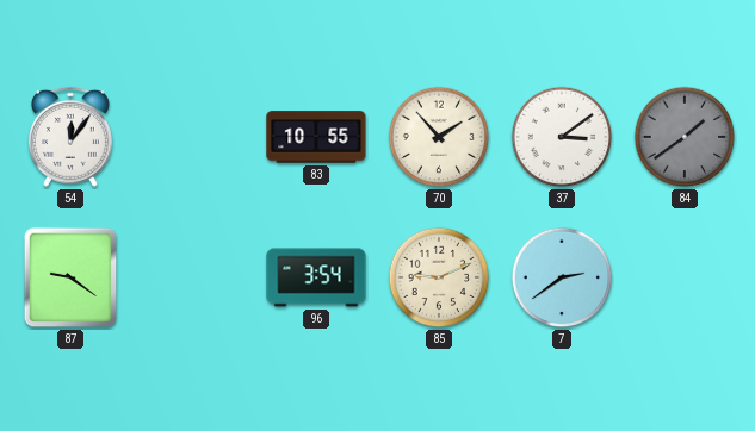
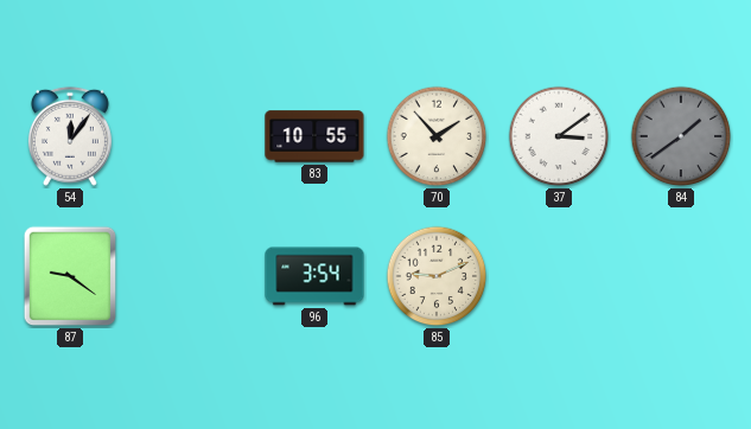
7: 2:39 -> none
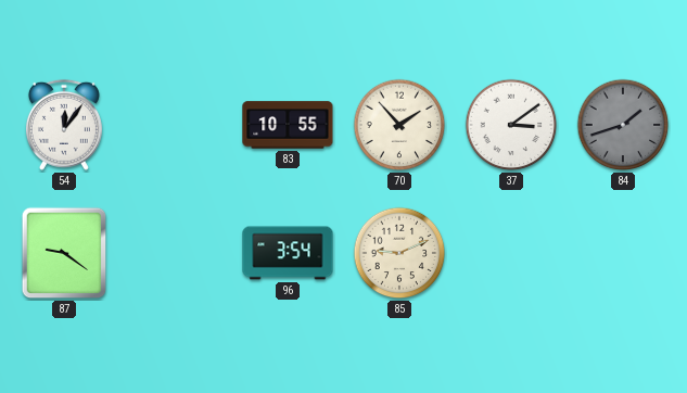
84: 1:39 -> 1:42
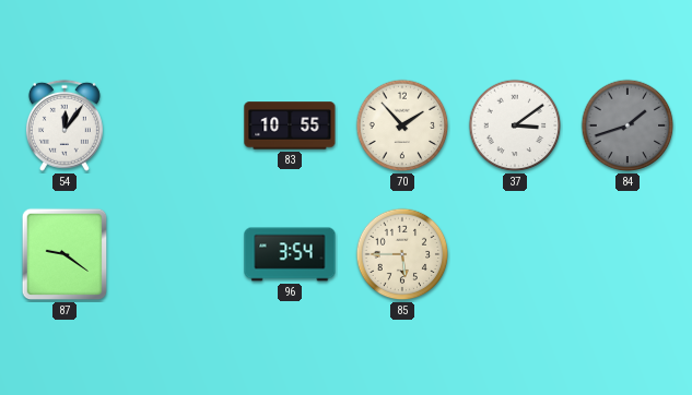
85: 9:11 -> 5:45
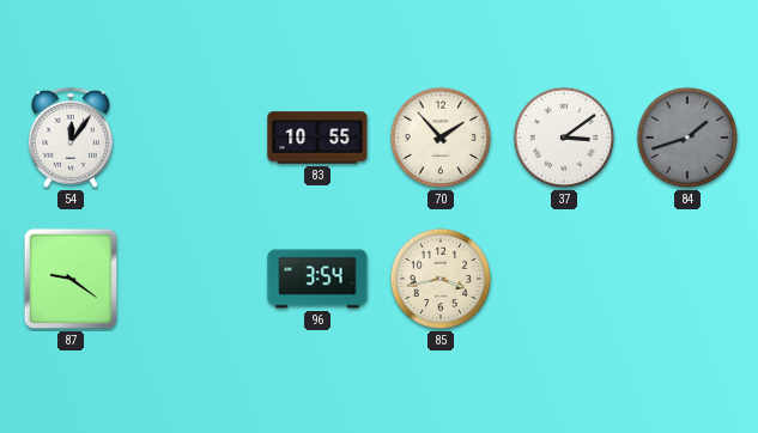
85: 5:45 -> 3:43
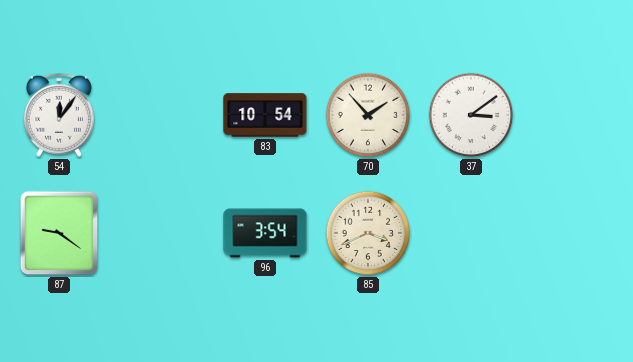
83: 10:55 -> 10:54
84: 1:42 -> none
85: 3:43 -> 3:41
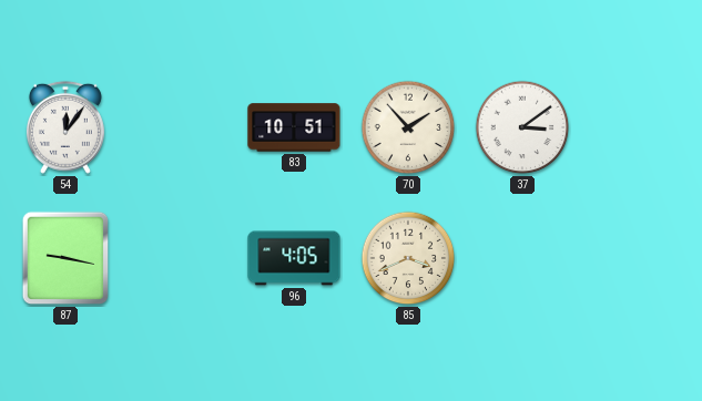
83: 10:54 -> 10:51
87: 9:21 -> 9:17
96: 3:54 -> 4:05
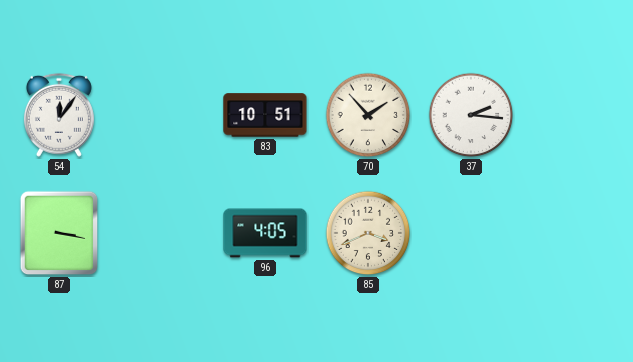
37: 3:09 -> 2:16
87: 9:17 -> 3:17
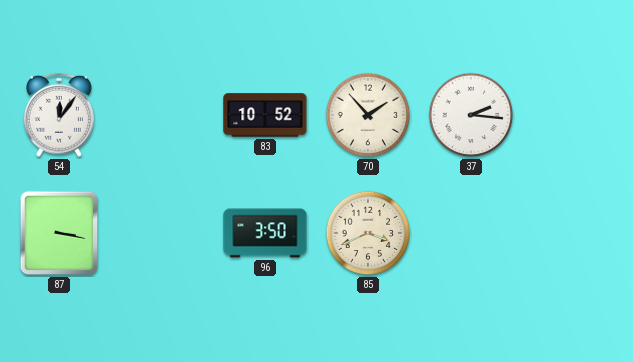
83: 10:51 -> 10:52
96: 4:05 -> 3:50
